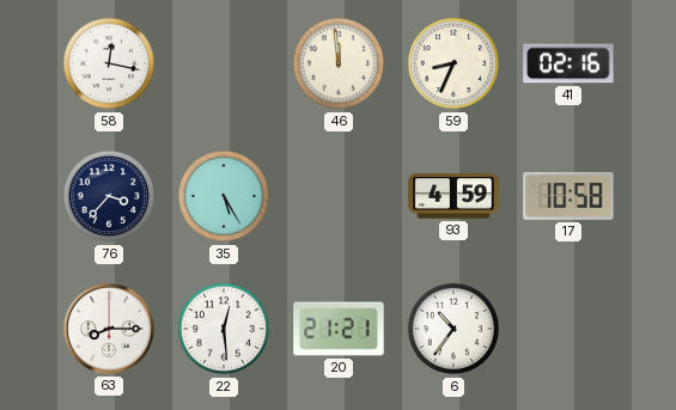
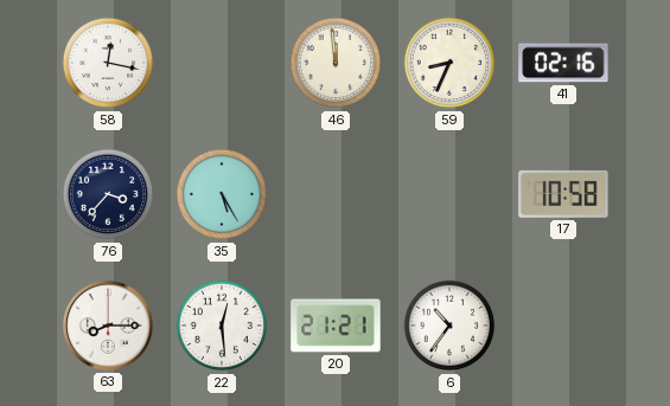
93: 4:59 -> none
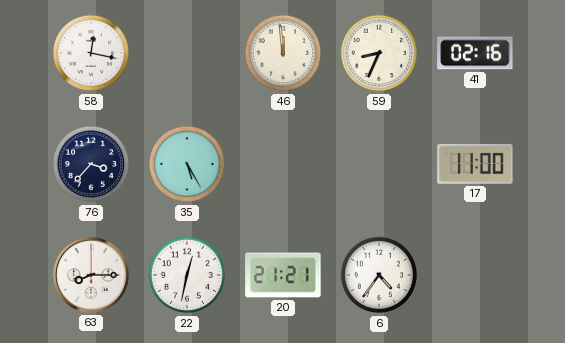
17: 10:58 -> 11:00
22: 12:29 -> 12:32
6: 10:36 -> 4:36
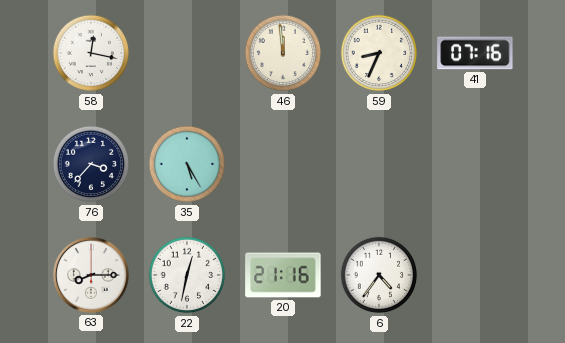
41: 02:16 -> 07:16
17: 11:00 -> none
20: 21:21 -> 21:16
